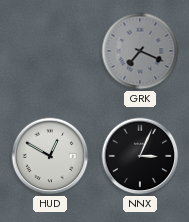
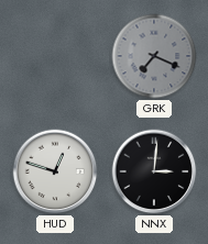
HUD: 12:50 -> 12:48
NNX: 3:04 -> 3:01
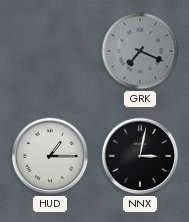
HUD: 12:48 -> 1:15
NNX: 3:01 -> 3:02
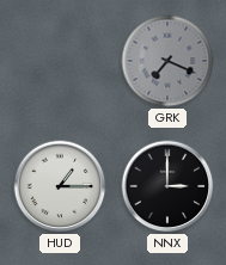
NNX: 3:02 -> 3:00
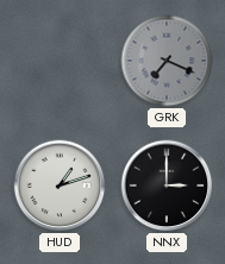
HUD: 1:15 -> 1:12
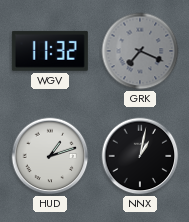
WGV: none -> 11:32
NNX: 3:00 -> 1:02
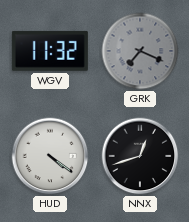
HUD: 1:12 -> 4:21
NNX: 1:02 -> 12:42
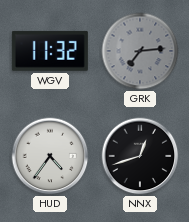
GRK: 7:19 -> 7:14
HUD: 4:21 -> 4:36
